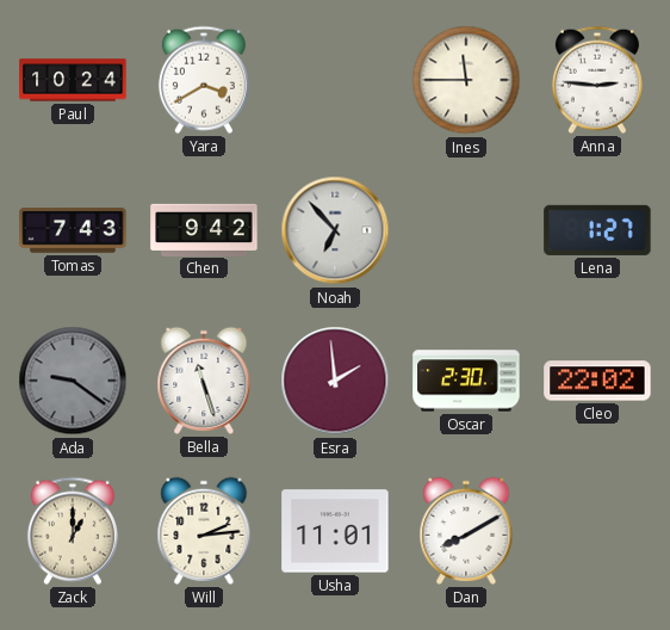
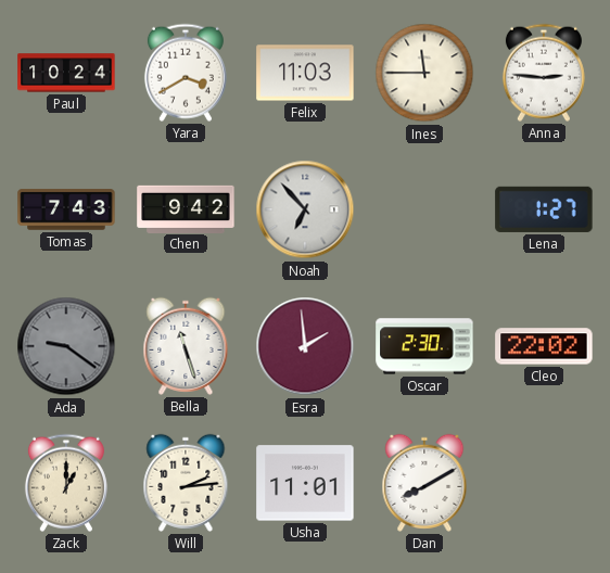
Felix: none -> 11:03
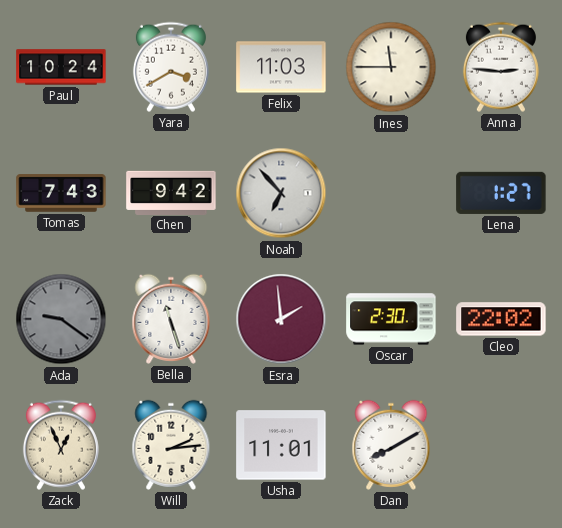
Zack: 1:00 -> 12:56
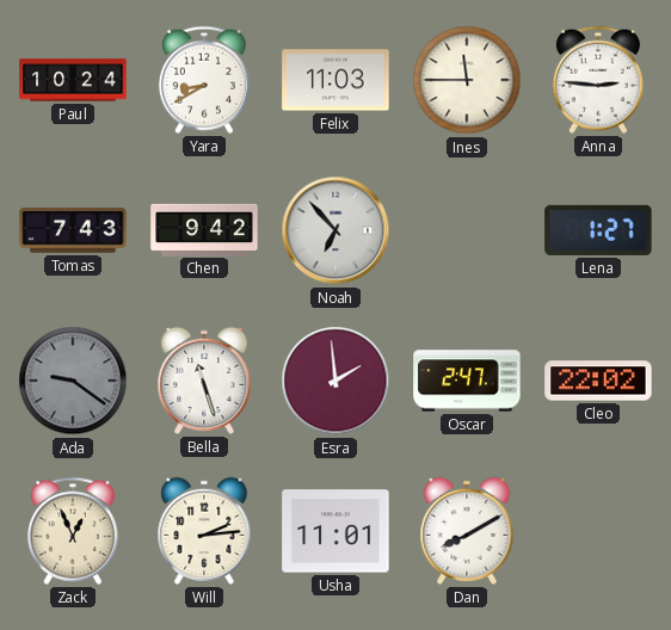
Yara: 3:40 -> 8:40
Oscar: 2:30 -> 2:47
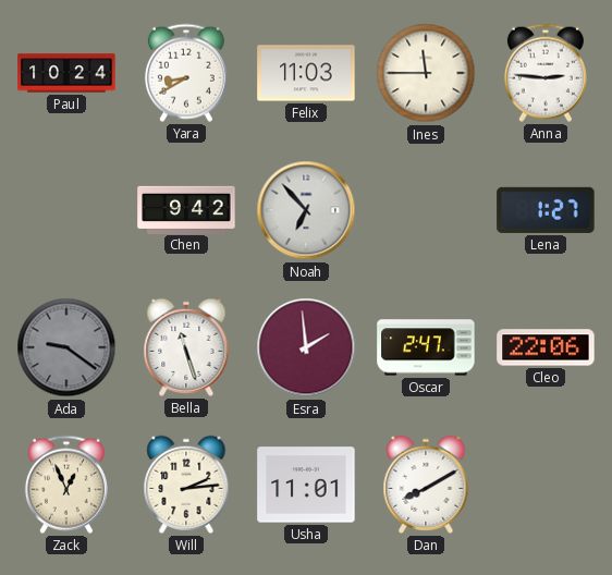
Tomas: 7:43 -> none
Cleo: 22:02 -> 22:06
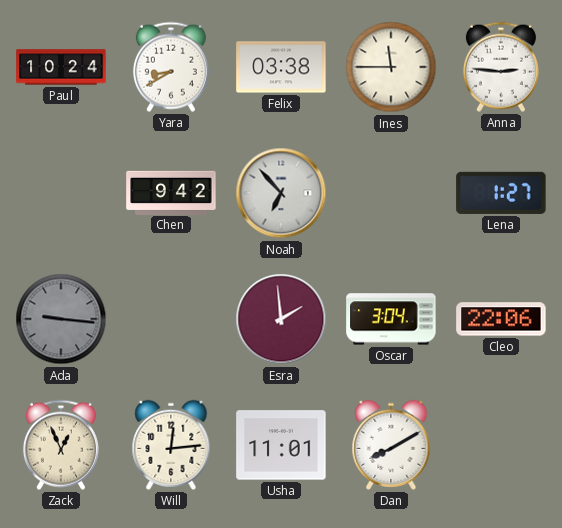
Felix: 11:03 -> 03:38
Ada: 9:21 -> 9:16
Bella: 11:27 -> none
Oscar: 2:47 -> 3:04
Will: 2:14 -> 12:14
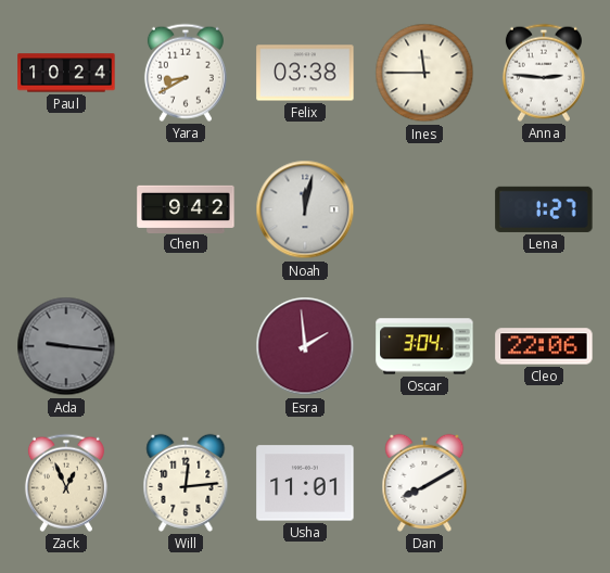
Noah: 6:53 -> 12:02
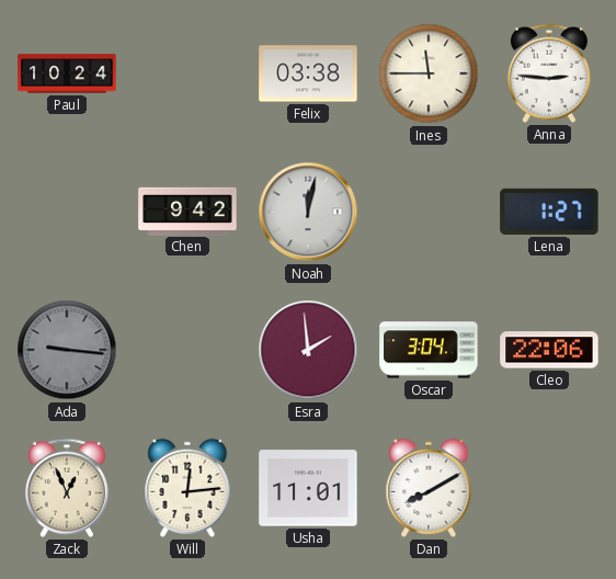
Yara: 8:40 -> none
